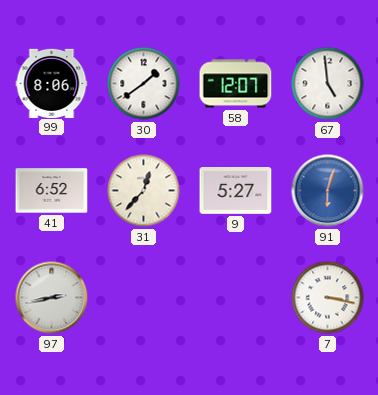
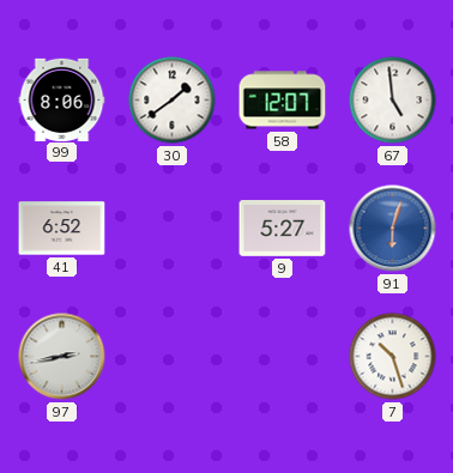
31: 12:37 -> none
7: 3:17 -> 10:27
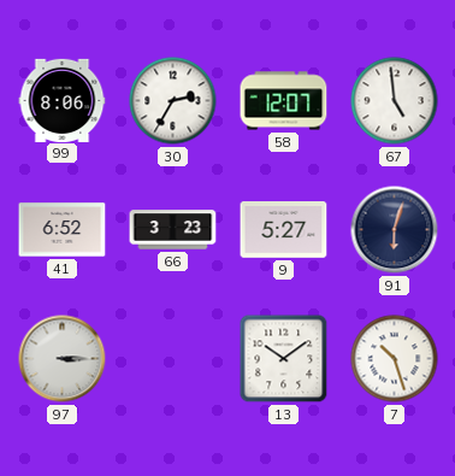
30: 1:39 -> 2:35
66: none -> 3:23
91 dial: blue -> navy
97: 2:43 -> 3:15
13: none -> 10:09
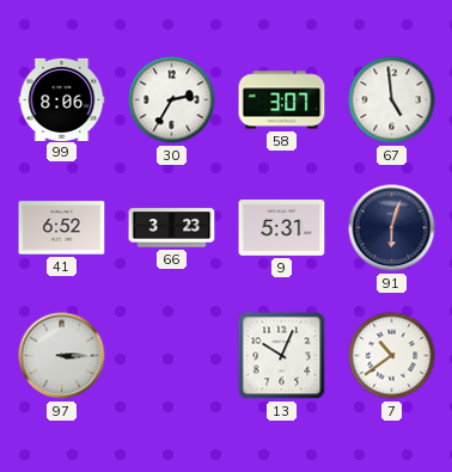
58: 12:07 -> 3:07
9: 5:27 -> 5:31
13: 10:09 -> 10:04
7: 10:27 -> 10:39
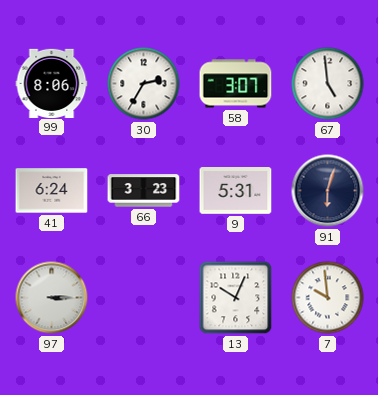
41: 6:52 -> 6:24
7: 10:39 -> 9:59
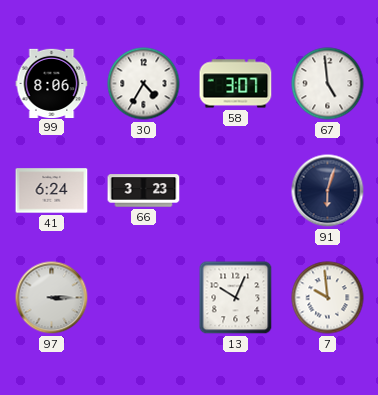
30: 2:35 -> 4:35
9: 5:31 -> none
